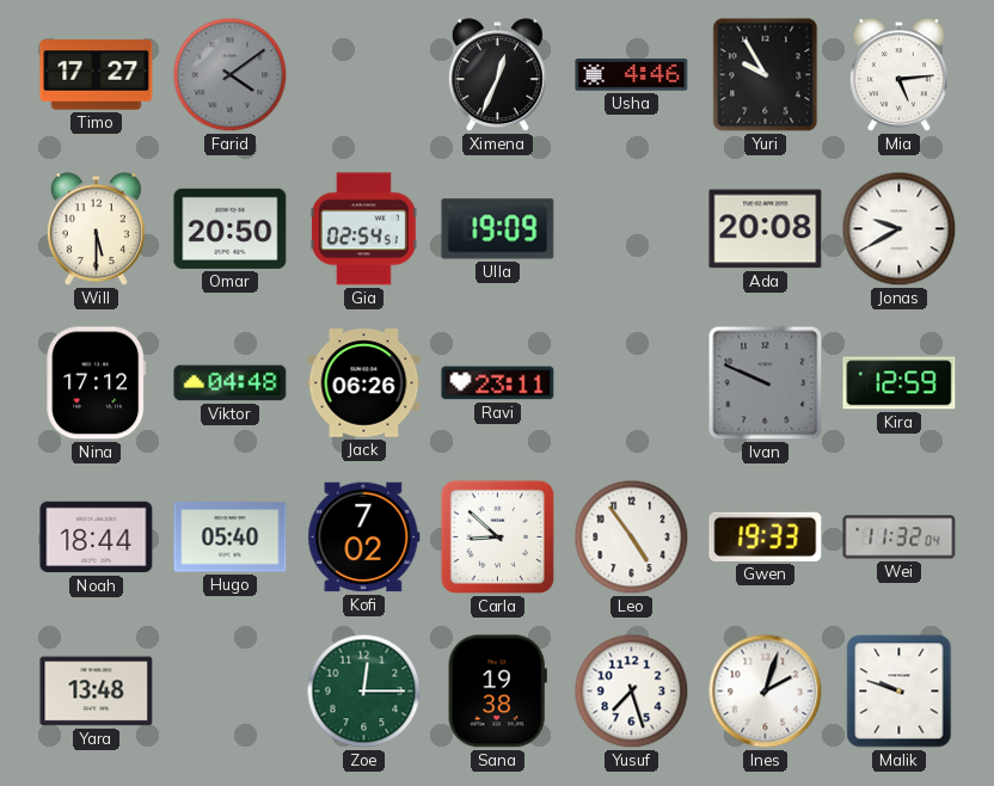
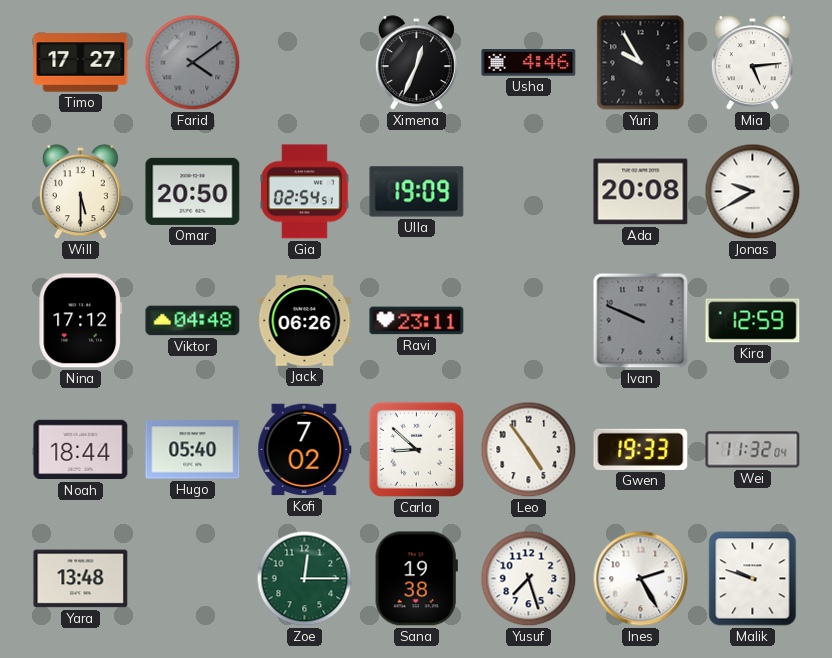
Ines: 2:03 -> 2:25
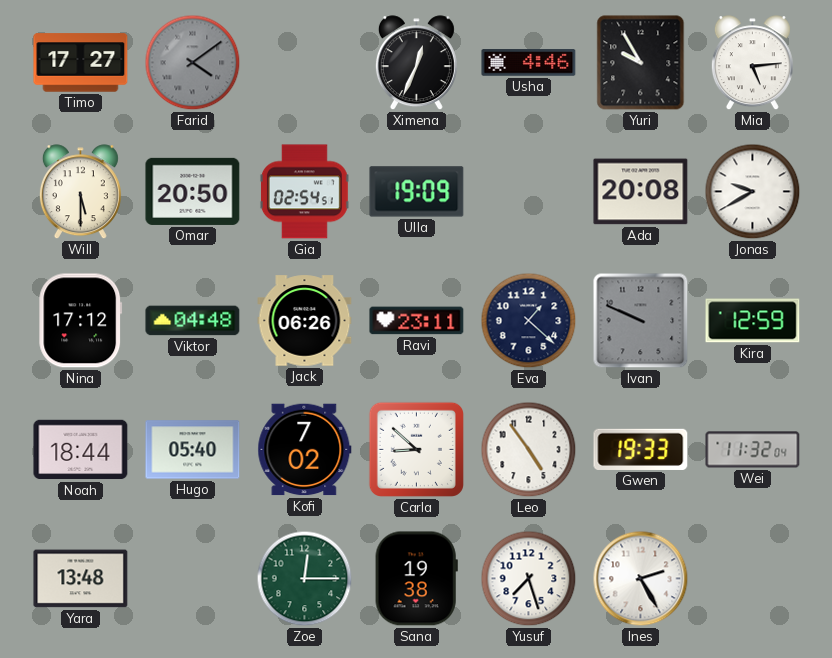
Eva: none -> 1:22
Malik: 9:48 -> none
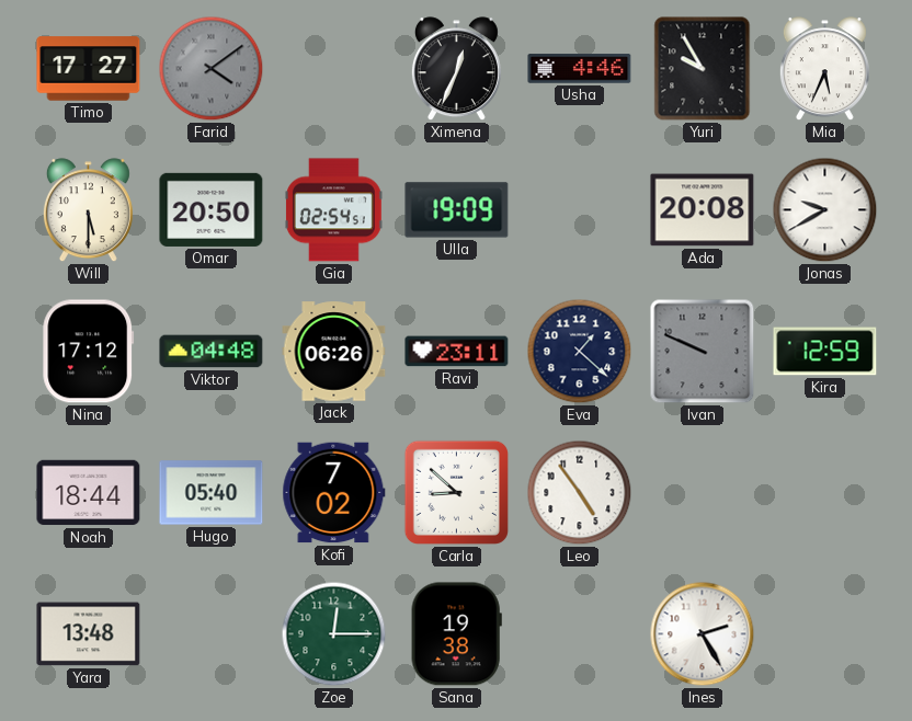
Mia: 5:14 -> 5:34
Gwen: 19:33 -> none
Wei: 11:32 -> none
Yusuf: 7:27 -> none
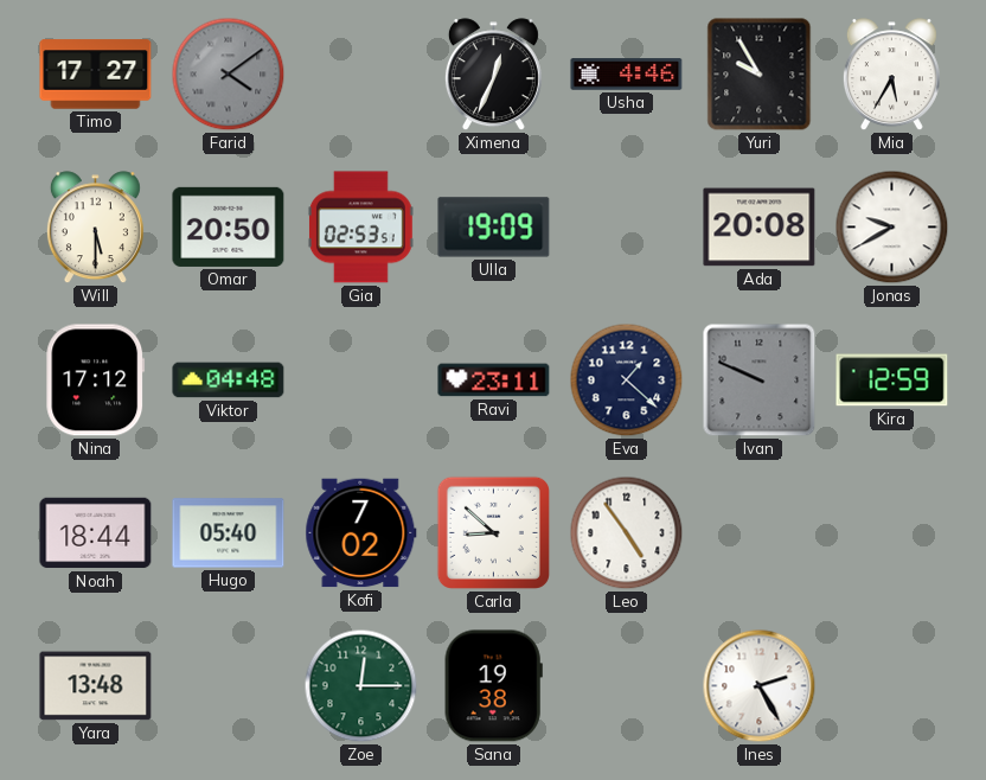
Mia: 5:34 -> 5:35
Gia: 02:54 -> 02:53
Jack: 06:26 -> none
